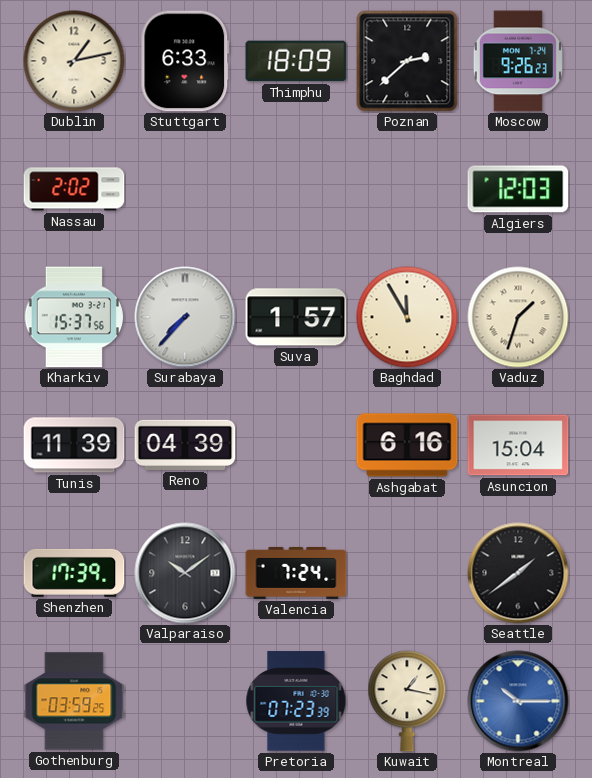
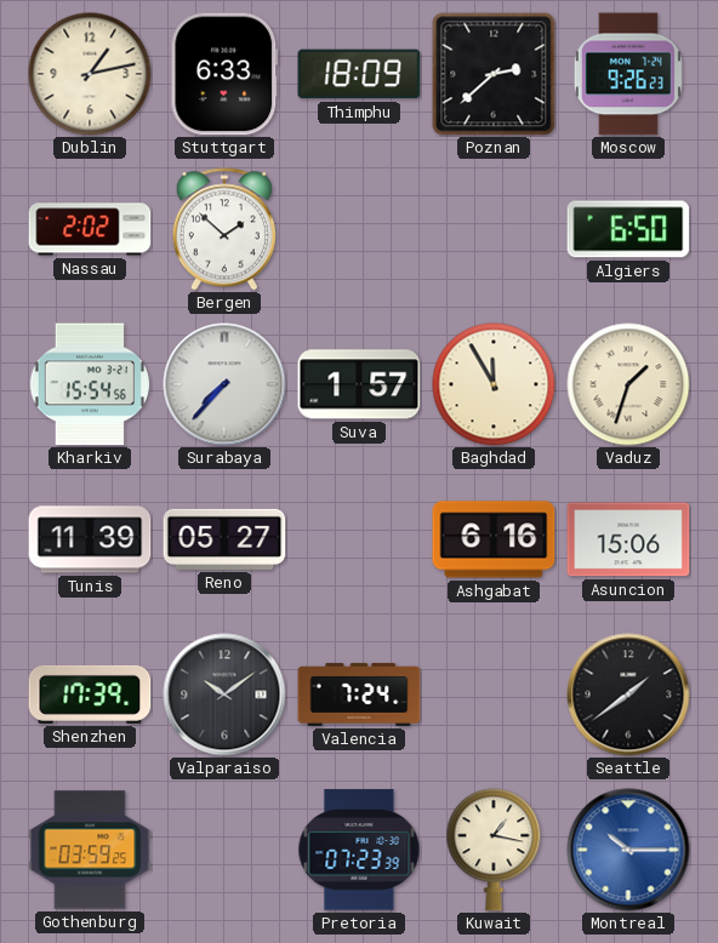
Bergen: none -> 1:52
Algiers: 12:03 -> 6:50
Kharkiv: 15:37 -> 15:54
Reno: 04:39 -> 05:27
Asuncion: 15:04 -> 15:06
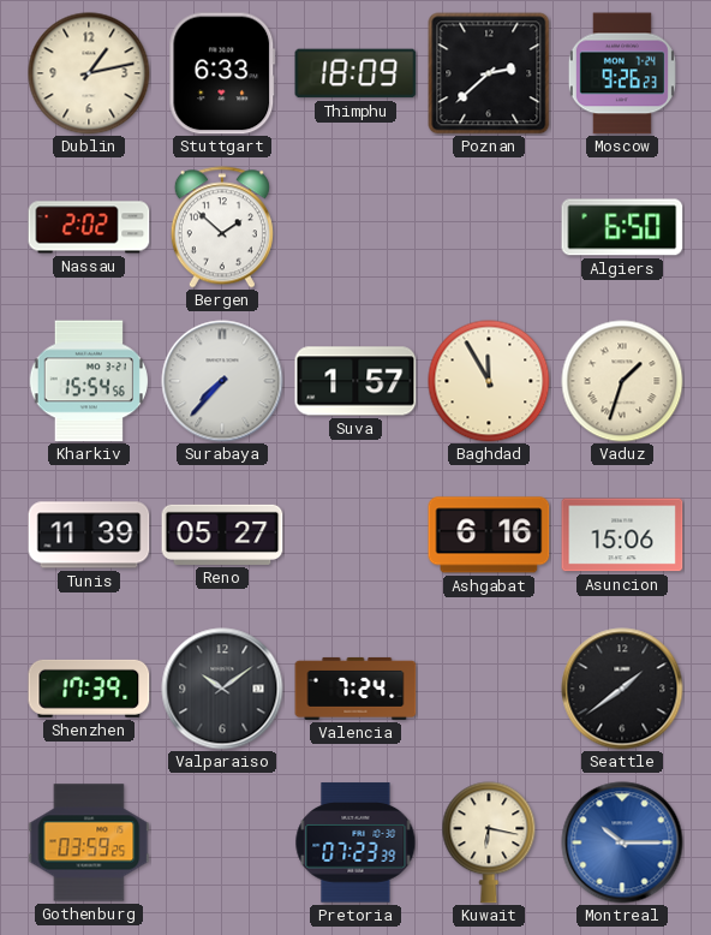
Kuwait: 1:17 -> 6:17
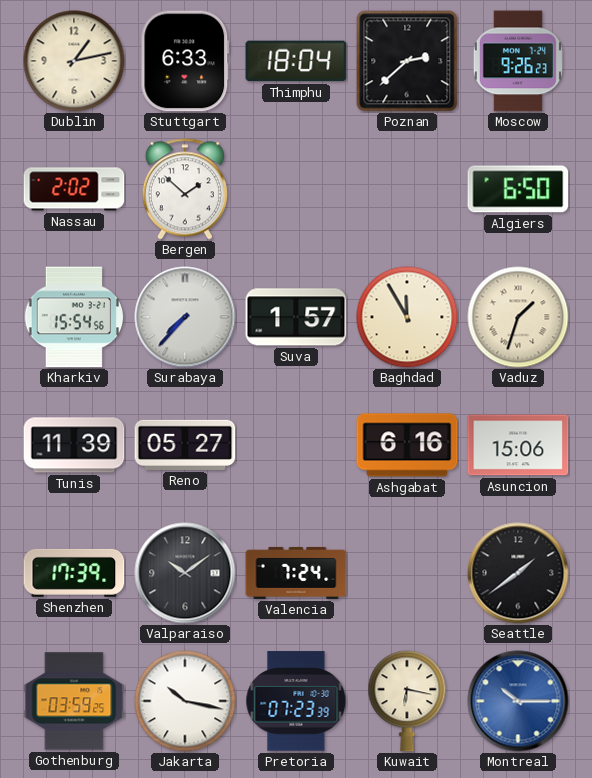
Thimphu: 18:09 -> 18:04
Jakarta: none -> 10:17
